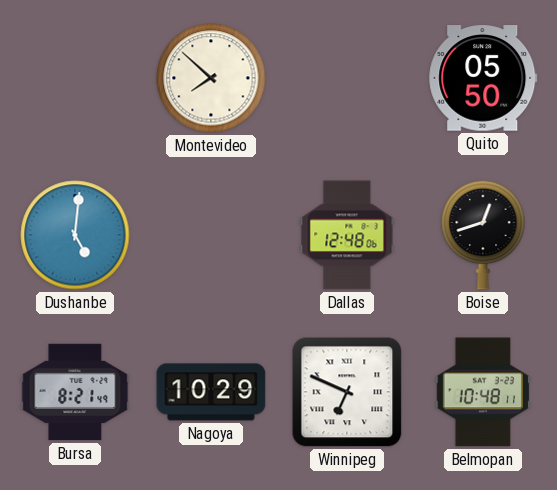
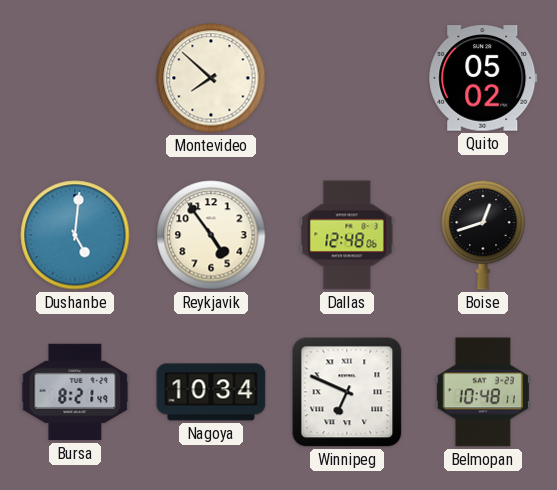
Quito: 05:50 -> 05:02
Reykjavik: none -> 4:54
Nagoya: 10:29 -> 10:34
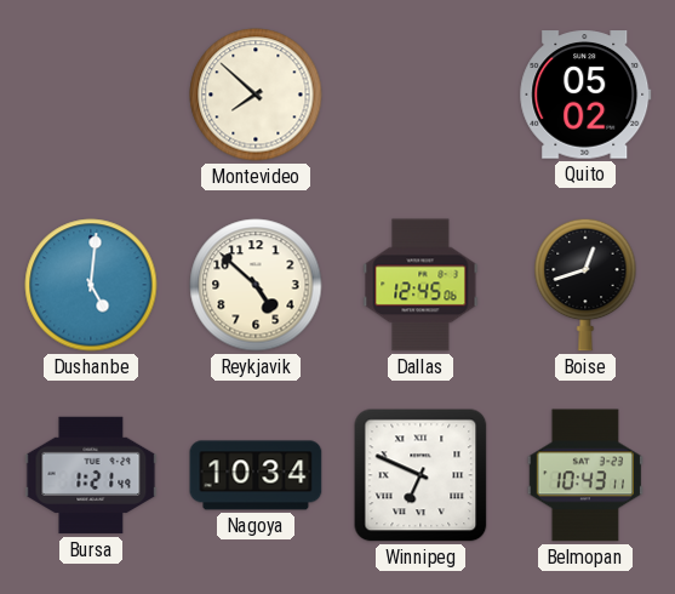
Reykjavik: 4:54 -> 4:52
Dallas: 12:48 -> 12:45
Bursa: 8:21 -> 1:21
Belmopan: 10:48 -> 10:43
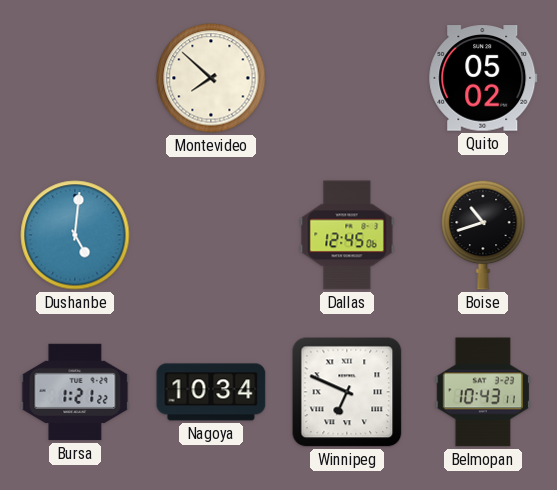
Reykjavik: 4:52 -> none
Boise: 12:42 -> 10:42
Bursa: 1:21:49 -> 1:21:22
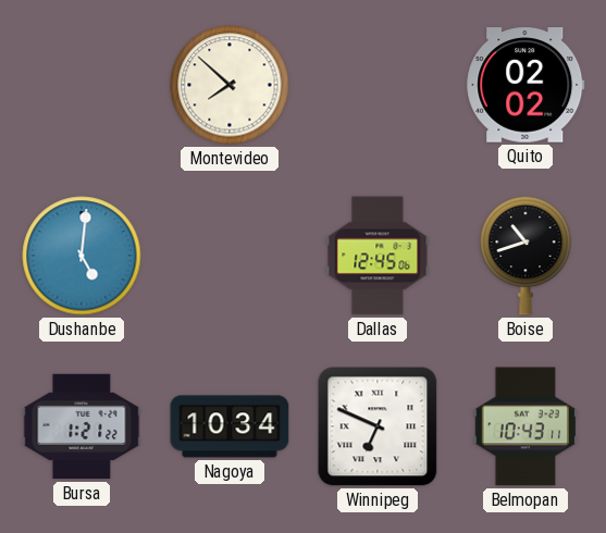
Quito: 05:02 -> 02:02
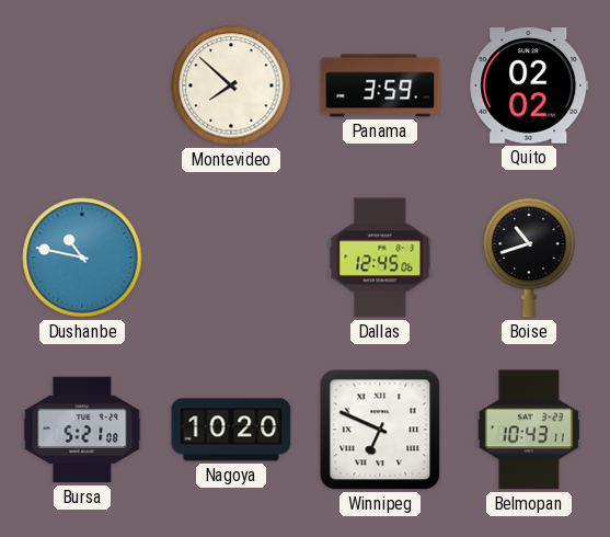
Panama: none -> 3:59
Dushanbe: 5:01 -> 10:47
Bursa: 1:21 -> 5:21
Nagoya: 10:34 -> 10:20
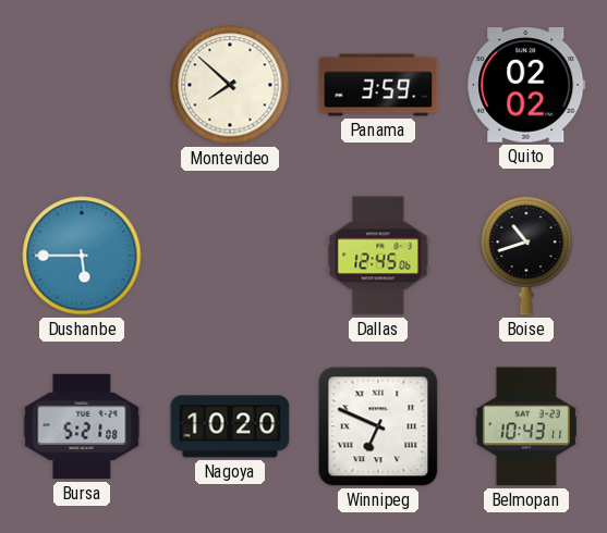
Dushanbe: 10:47 -> 5:45
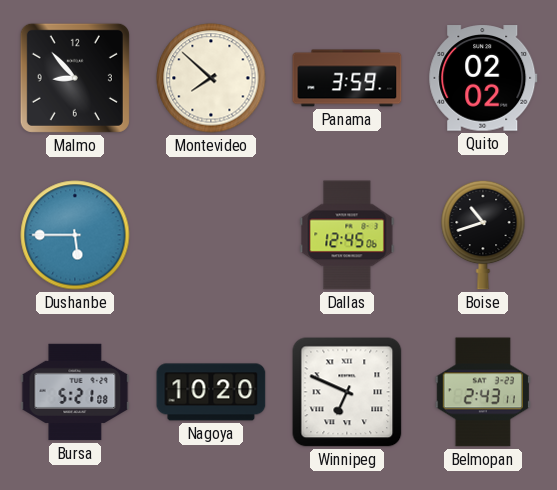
Malmo: none -> 8:53
Belmopan: 10:43 -> 2:43
